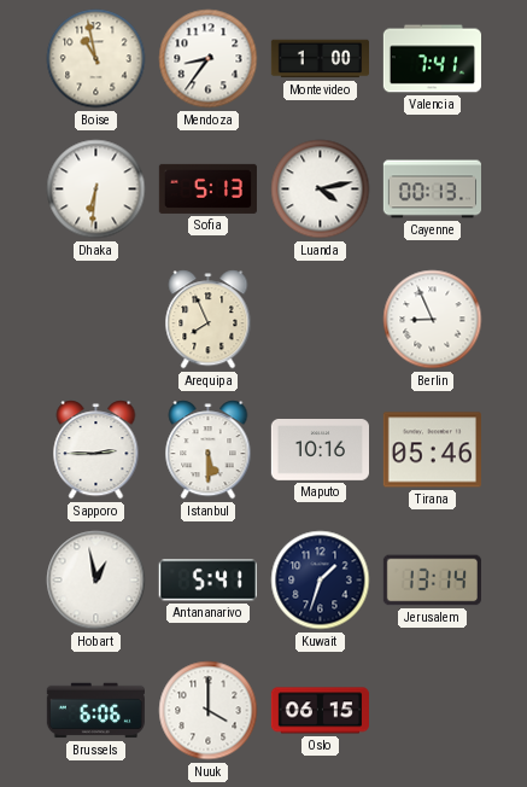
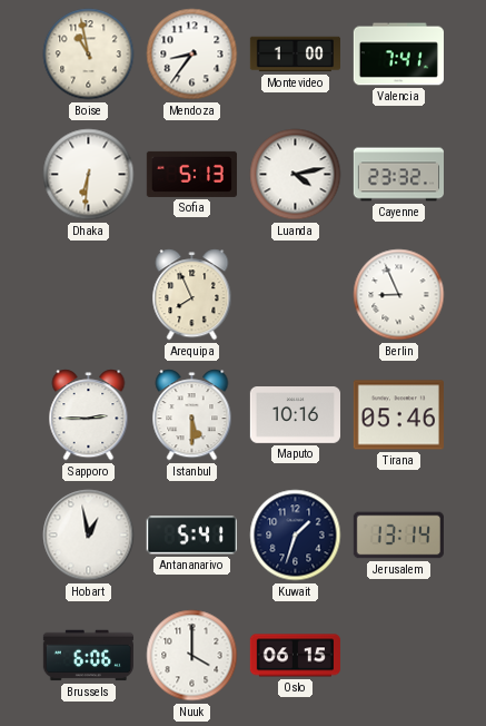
Cayenne: 00:13 -> 23:32
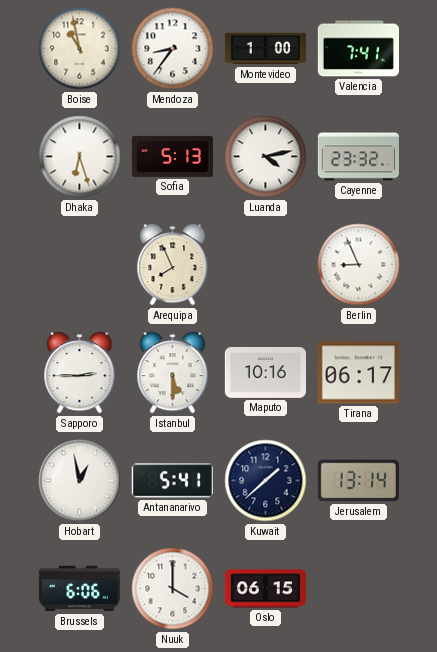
Dhaka: 6:31 -> 6:27
Tirana: 05:46 -> 06:17
Kuwait: 1:33 -> 1:38
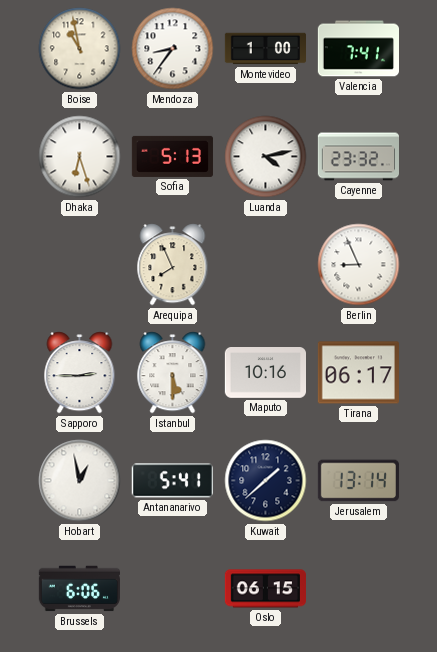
Nuuk: 4:00 -> none
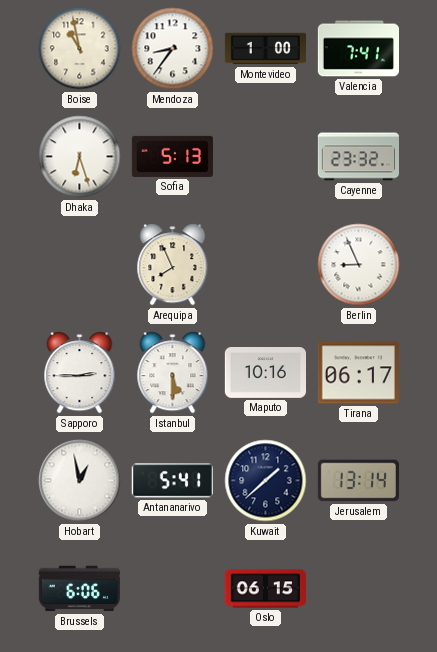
Luanda: 4:13 -> none
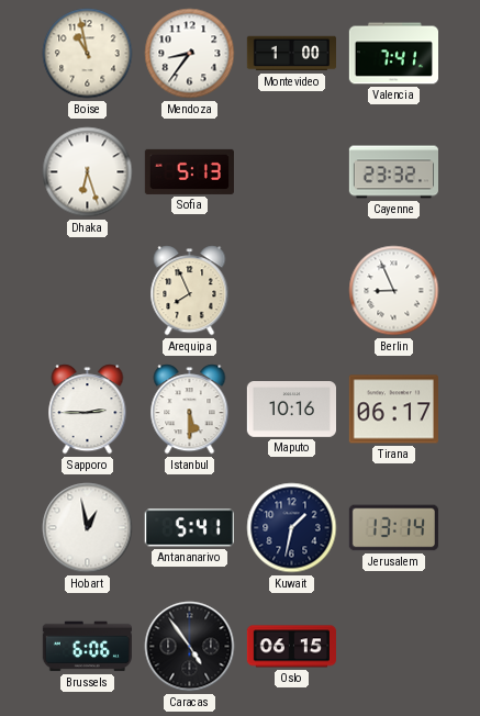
Kuwait: 1:38 -> 1:32
Caracas: none -> 4:54
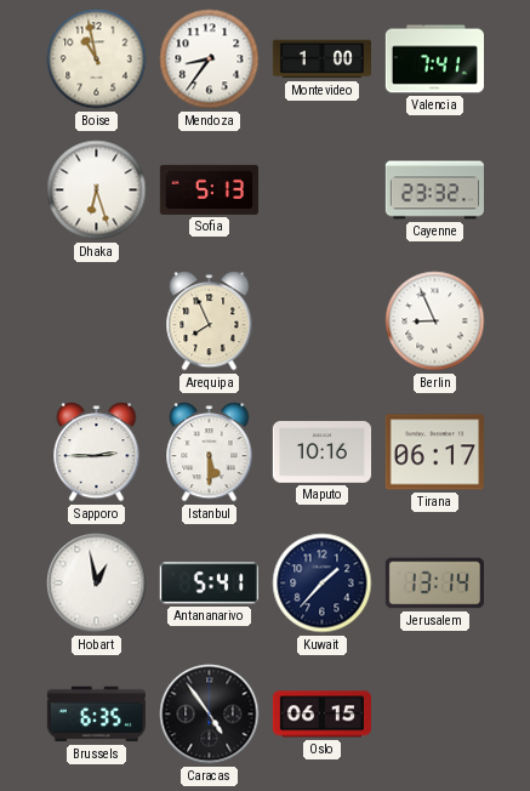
Kuwait: 1:32 -> 1:37
Brussels: 6:06 -> 6:35
